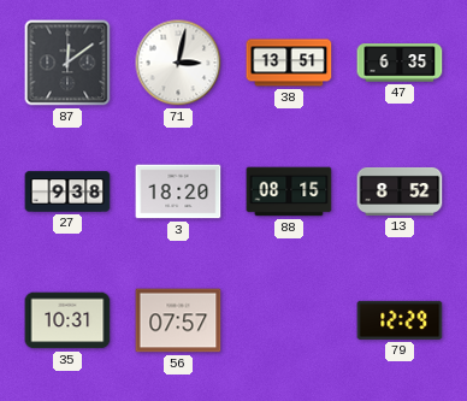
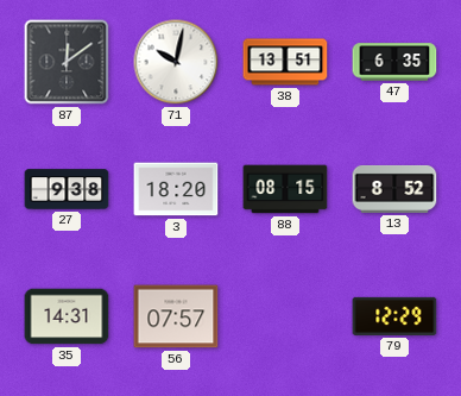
71: 3:02 -> 10:02
35: 10:31 -> 14:31
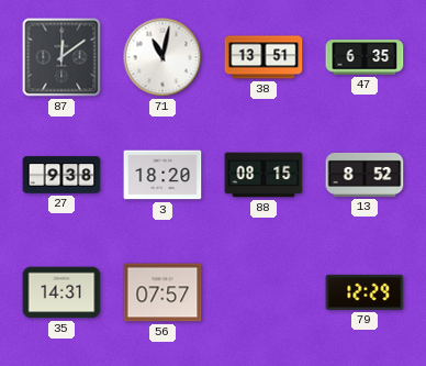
71: 10:02 -> 11:02
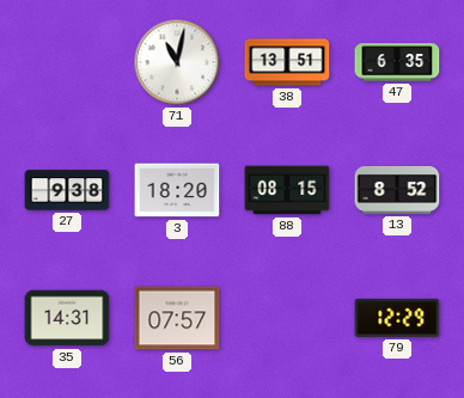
87: 12:09 -> none
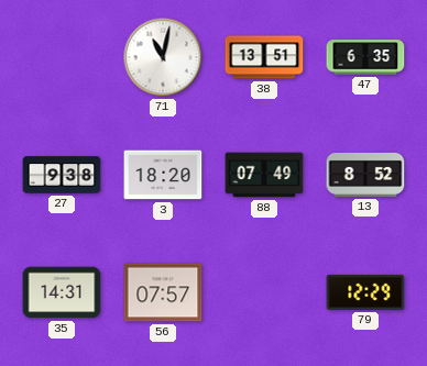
88: 08:15 -> 07:49
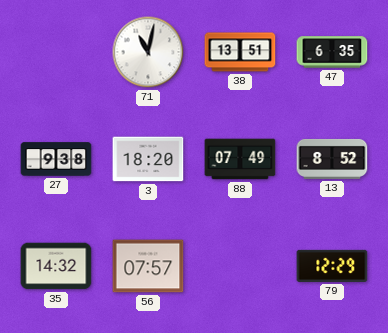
35: 14:31 -> 14:32
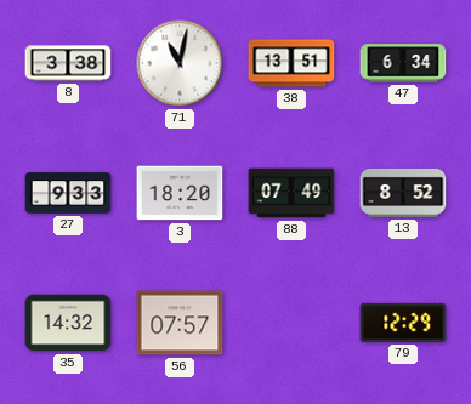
8: none -> 3:38
47: 6:35 -> 6:34
27: 9:38 -> 9:33
